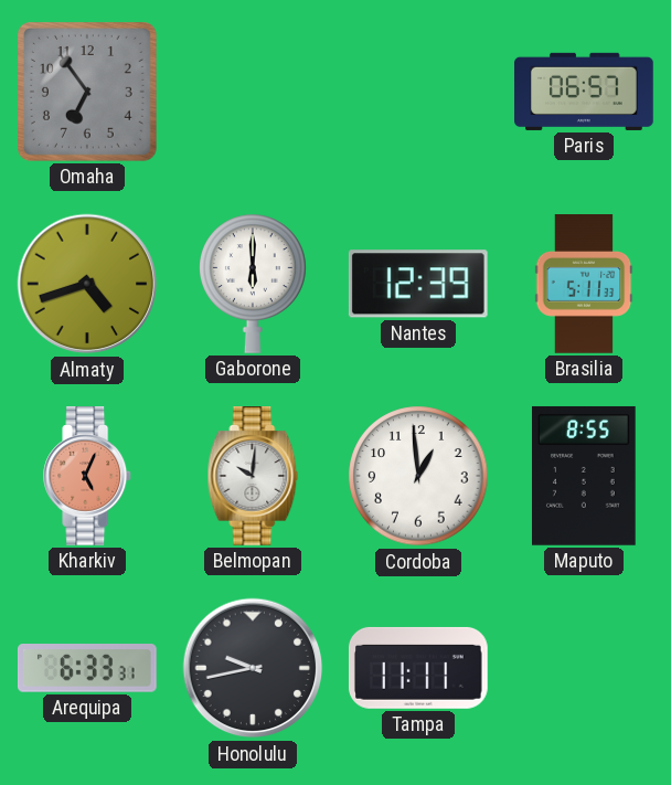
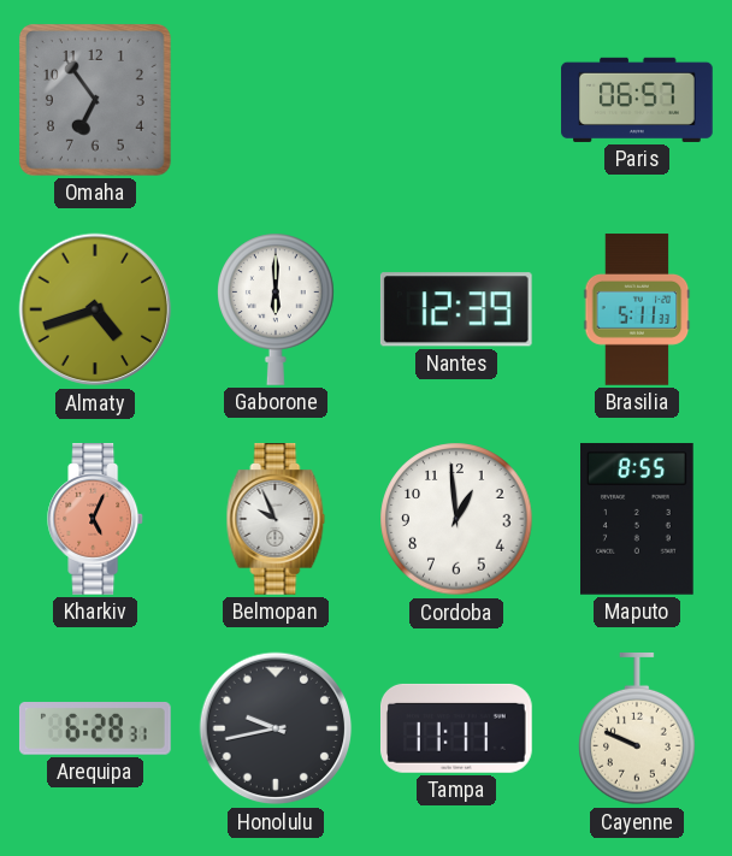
Belmopan: 10:01 -> 9:56
Arequipa: 6:33 -> 6:28
Cayenne: none -> 9:49
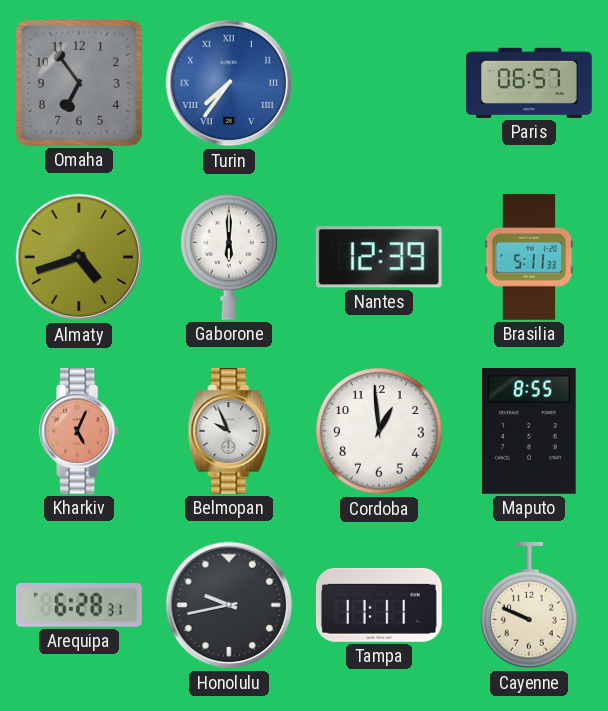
Turin: none -> 7:36
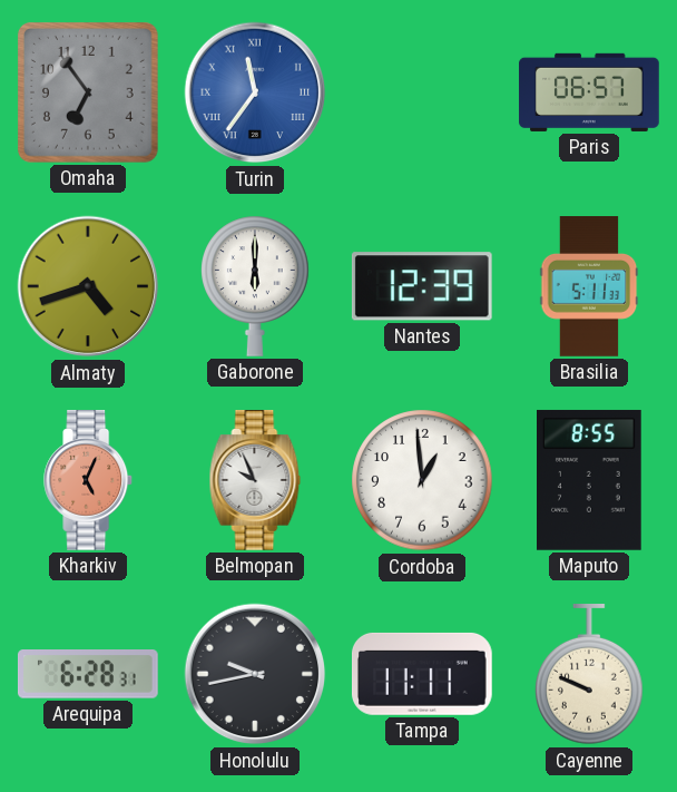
Turin: 7:36 -> 11:36
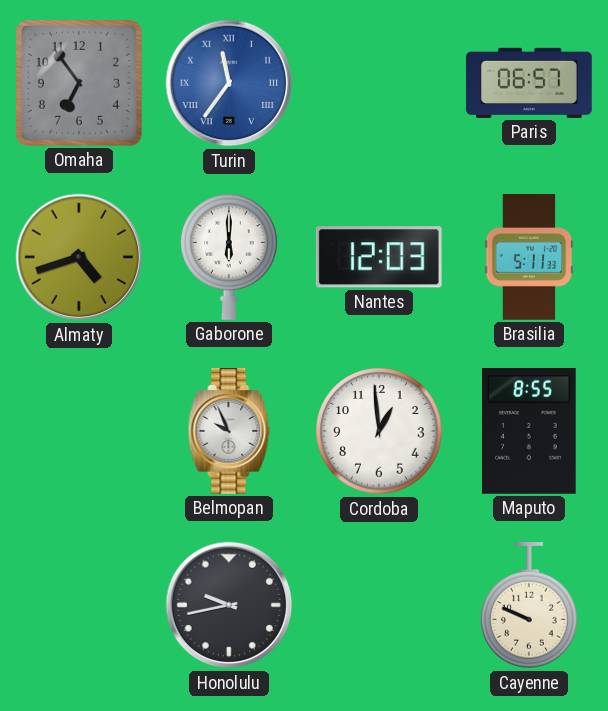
Nantes: 12:39 -> 12:03
Kharkiv: 5:04 -> none
Arequipa: 6:28 -> none
Tampa: 11:11 -> none
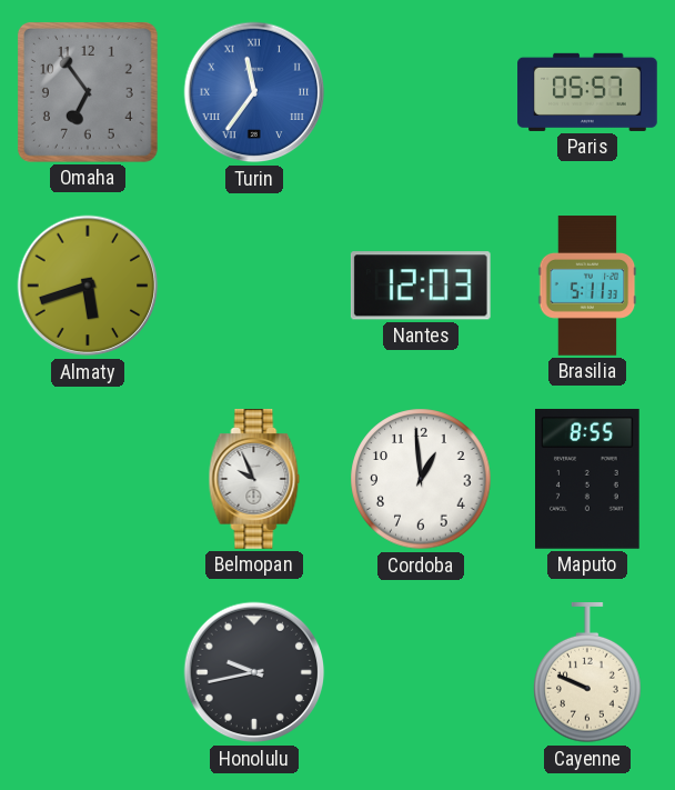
Paris: 06:57 -> 05:57
Almaty: 4:42 -> 5:42
Gaborone: 6:00 -> none
